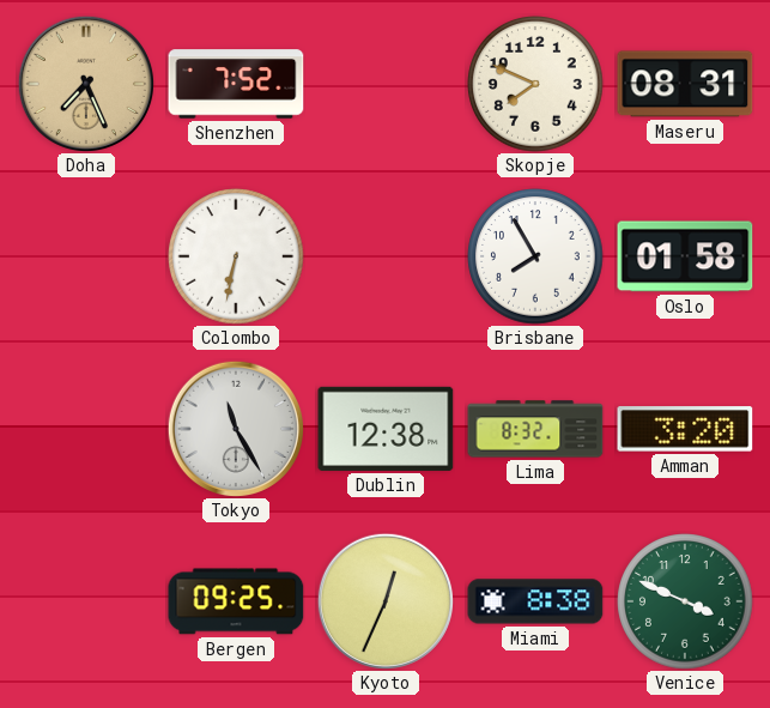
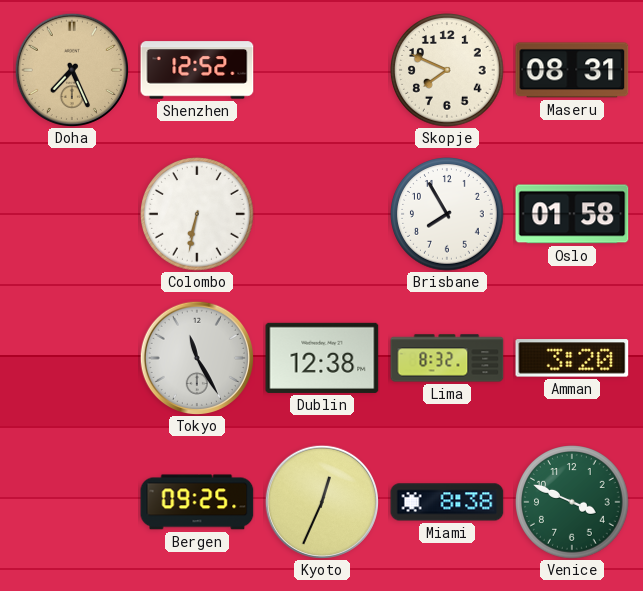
Shenzhen: 7:52 -> 12:52
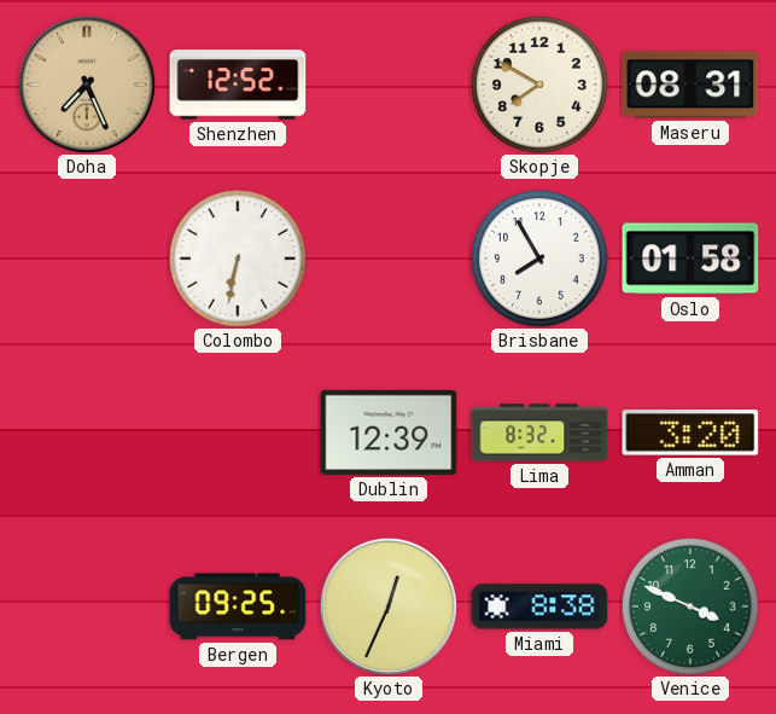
Skopje: 7:49 -> 7:50
Tokyo: 11:25 -> none
Dublin: 12:38 -> 12:39
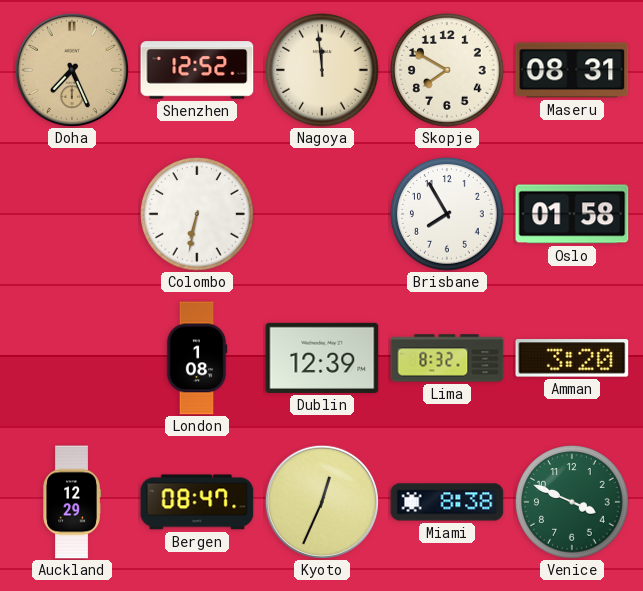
Nagoya: none -> 11:59
London: none -> 1:08
Auckland: none -> 12:29
Bergen: 09:25 -> 08:47
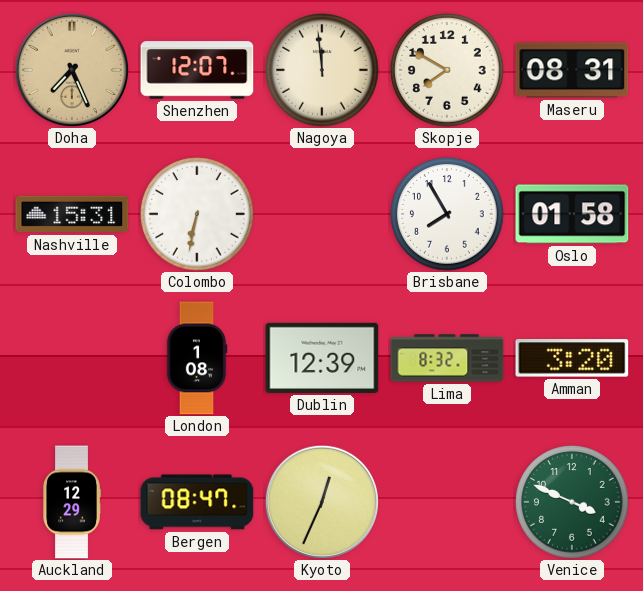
Shenzhen: 12:52 -> 12:07
Nashville: none -> 15:31
Miami: 8:38 -> none
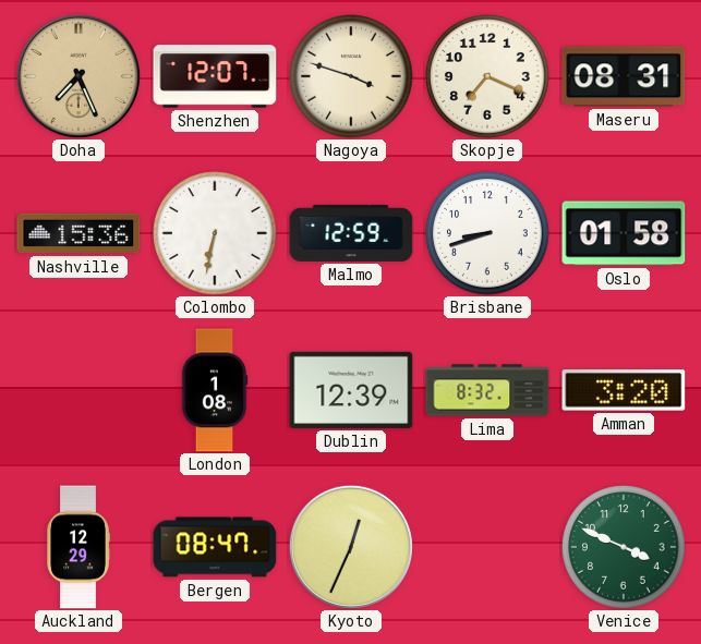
Nagoya: 11:59 -> 3:48
Skopje: 7:50 -> 7:19
Nashville: 15:31 -> 15:36
Malmo: none -> 12:59
Brisbane: 7:55 -> 8:42
